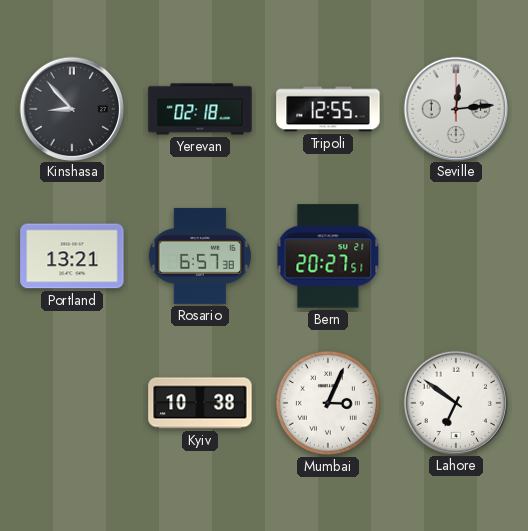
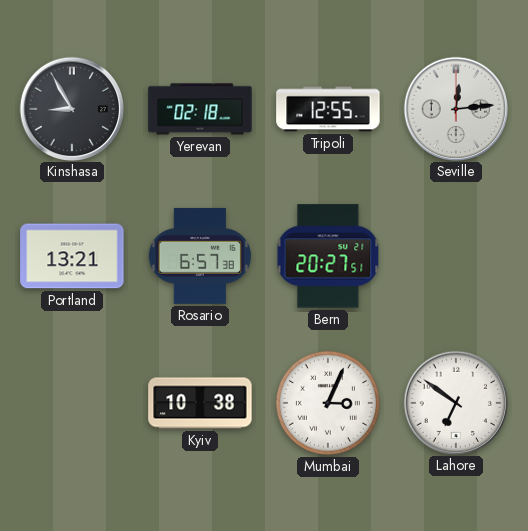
Kinshasa: 8:53 -> 8:55
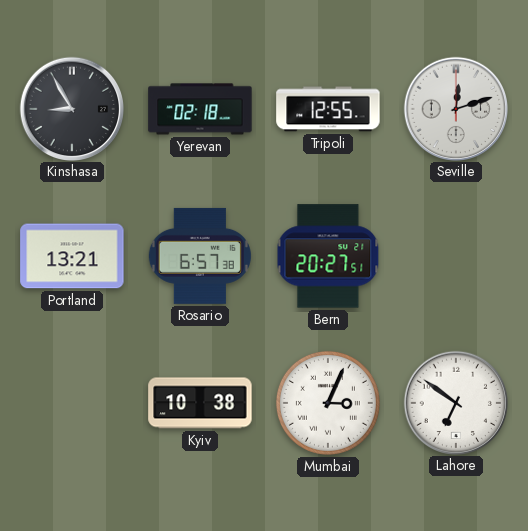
Seville: 12:14 -> 12:12
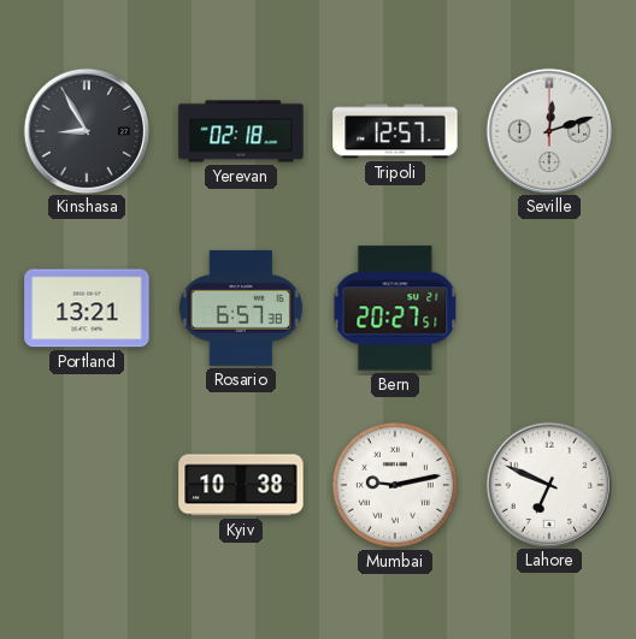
Tripoli: 12:55 -> 12:57
Mumbai: 3:04 -> 9:13
Lahore: 6:51 -> 6:49
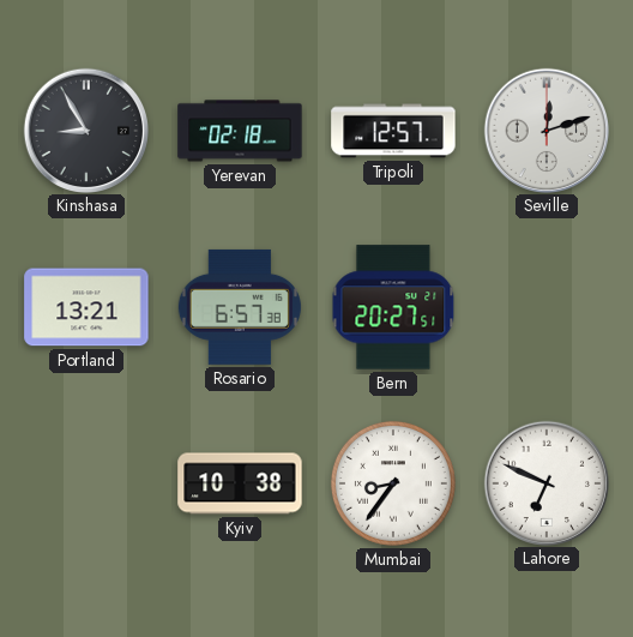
Mumbai: 9:13 -> 8:36
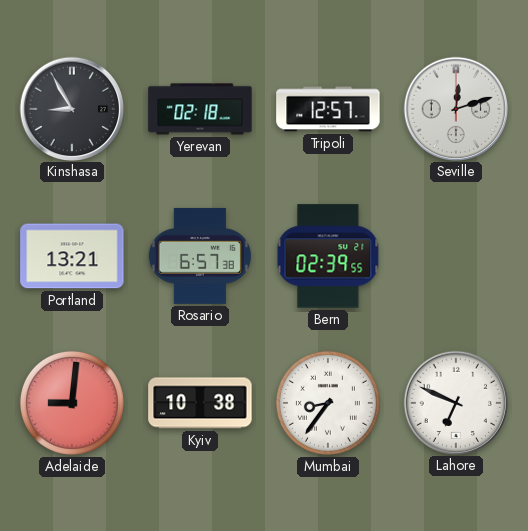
Bern: 20:27 -> 02:39
Adelaide: none -> 9:01
